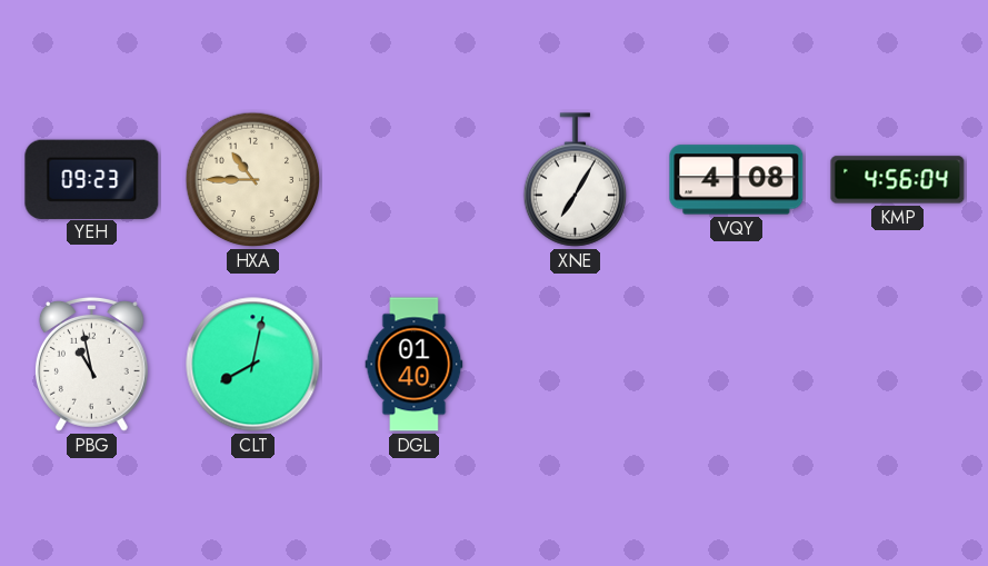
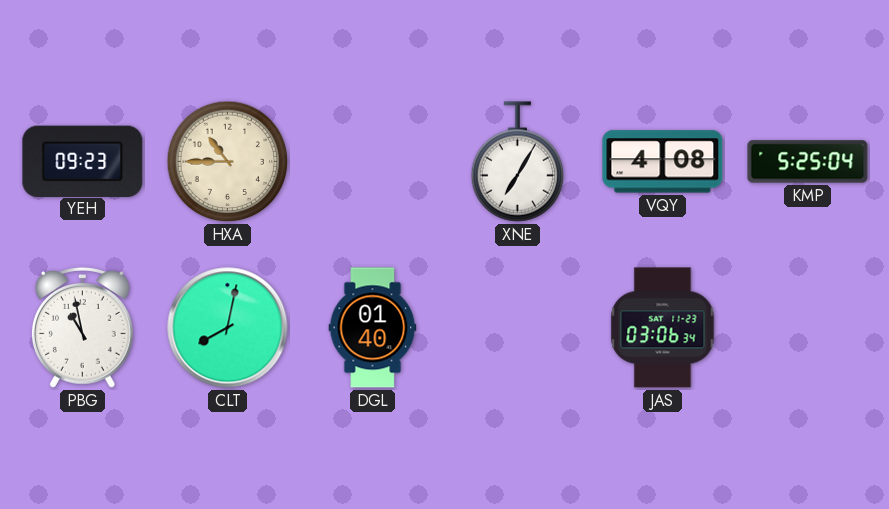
KMP: 4:56 -> 5:25
JAS: none -> 03:06
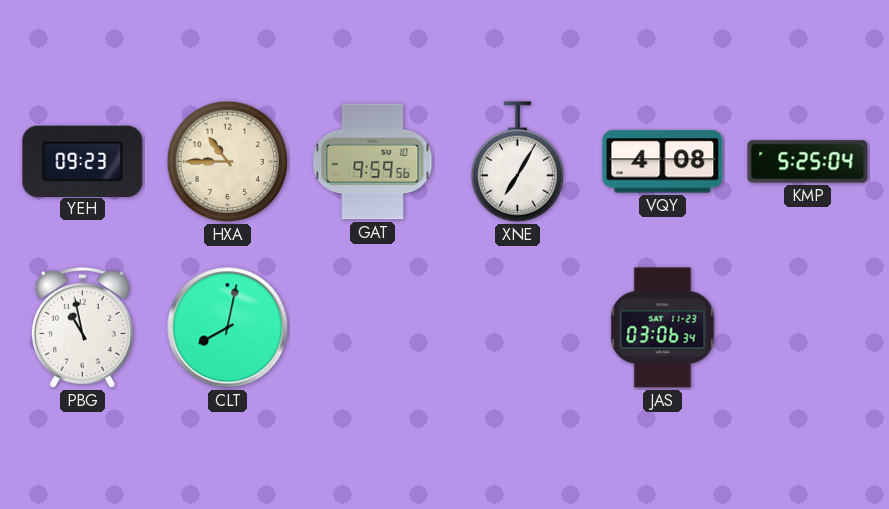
GAT: none -> 9:59
DGL: 01:40 -> none
